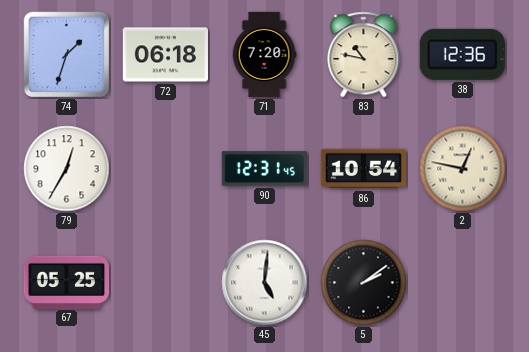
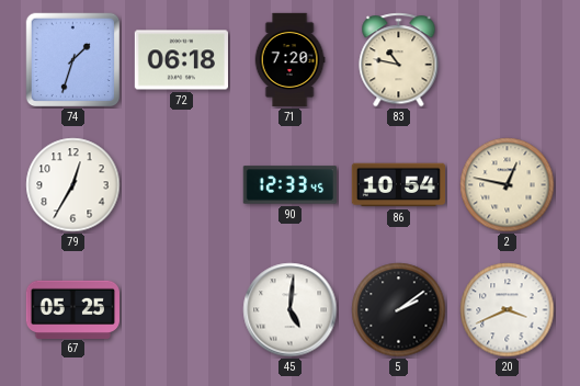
38: 12:36 -> none
90: 12:31 -> 12:33
20: none -> 3:41
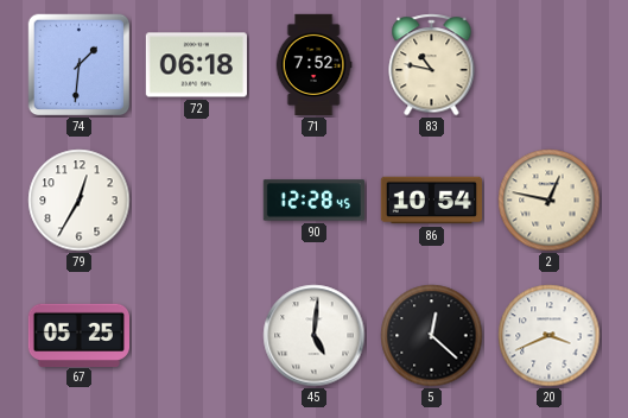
74: 1:33 -> 1:31
71: 7:20 -> 7:52
90: 12:33 -> 12:28
5: 2:09 -> 12:22
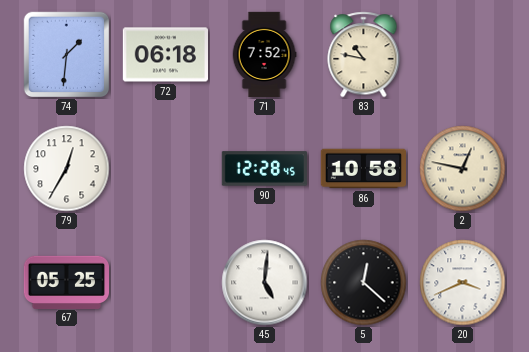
86: 10:54 -> 10:58
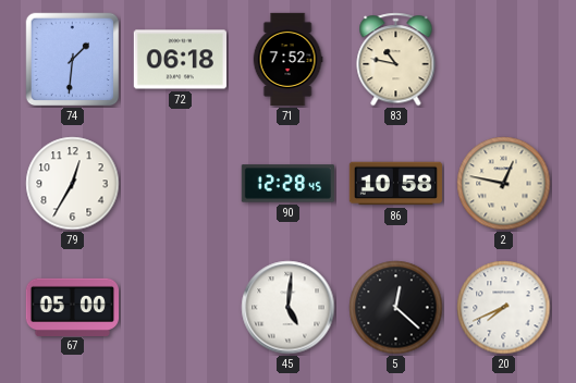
67: 05:25 -> 05:00
20: 3:41 -> 7:41
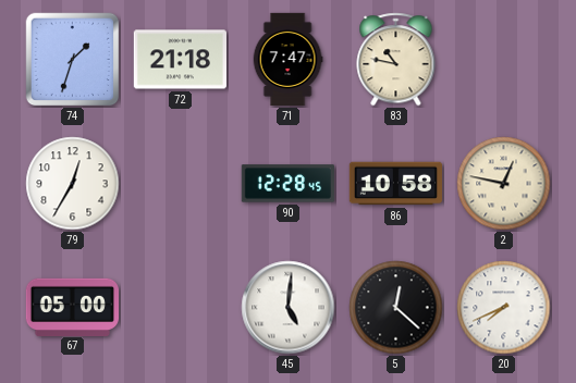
74: 1:31 -> 1:33
72: 06:18 -> 21:18
71: 7:52 -> 7:47
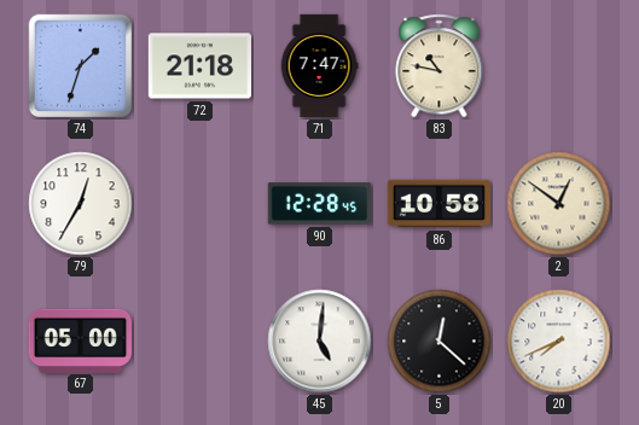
2: 12:47 -> 12:51
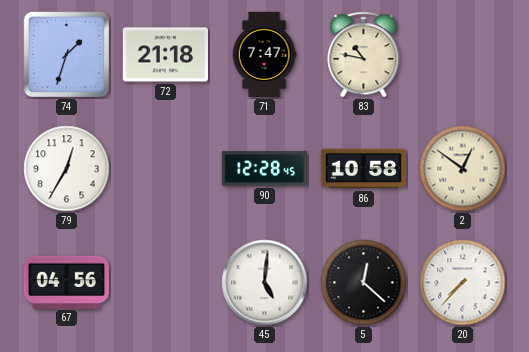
67: 05:00 -> 04:56
20: 7:41 -> 7:37
